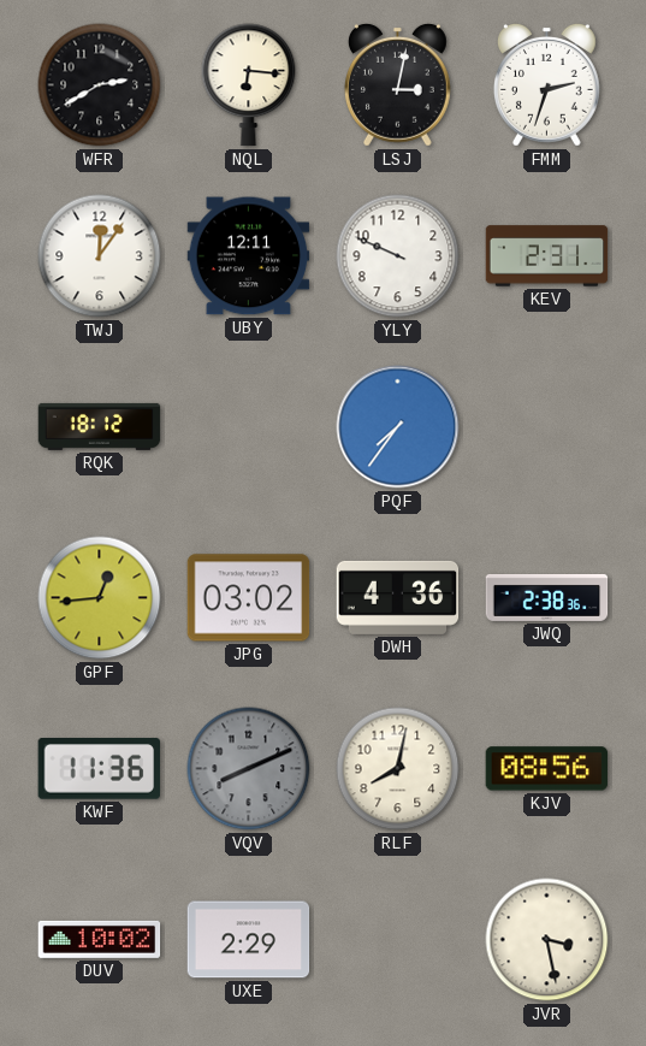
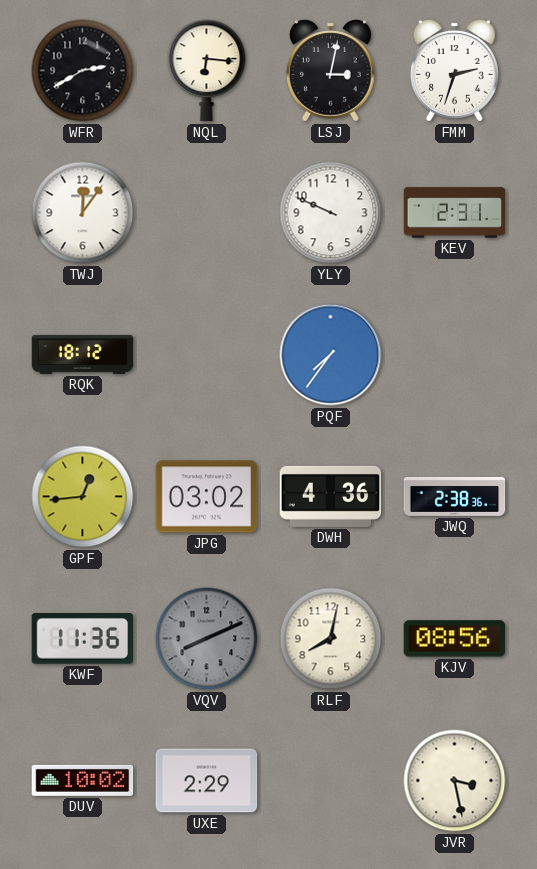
UBY: 12:11 -> none
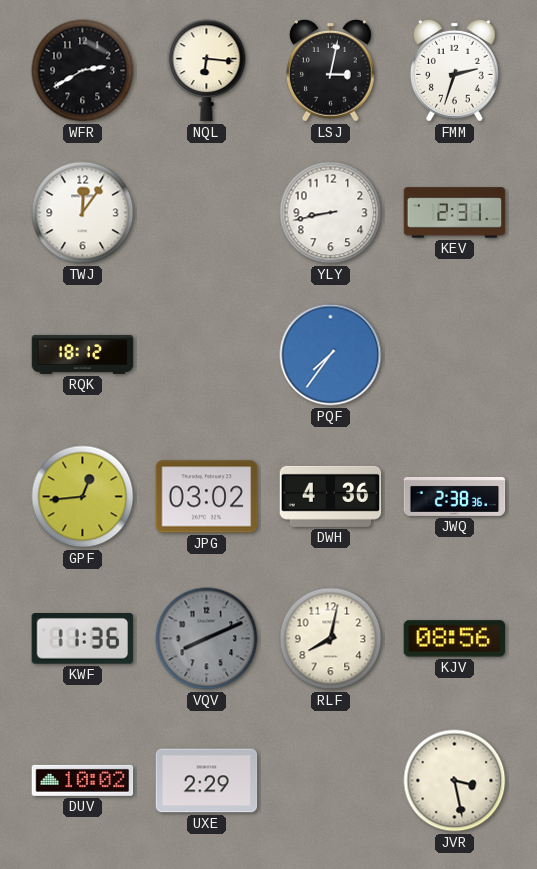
YLY: 9:49 -> 8:43
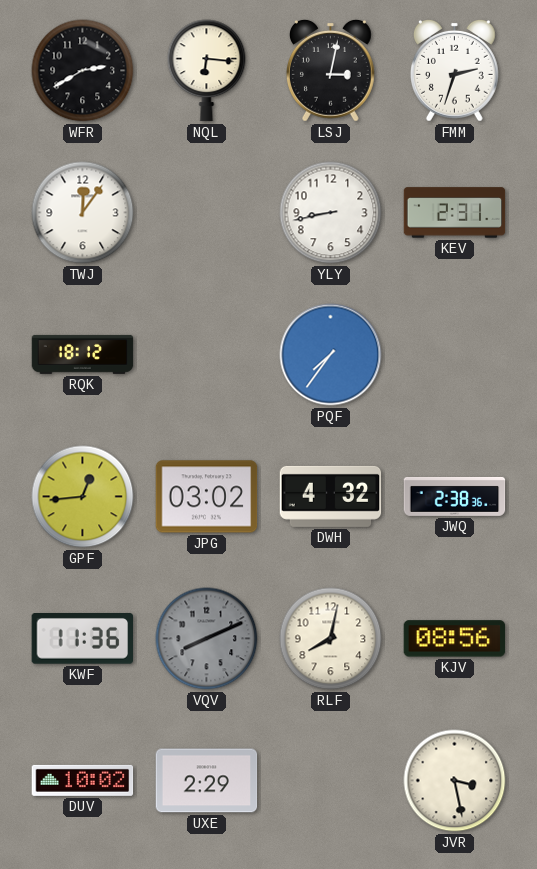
DWH: 4:36 -> 4:32
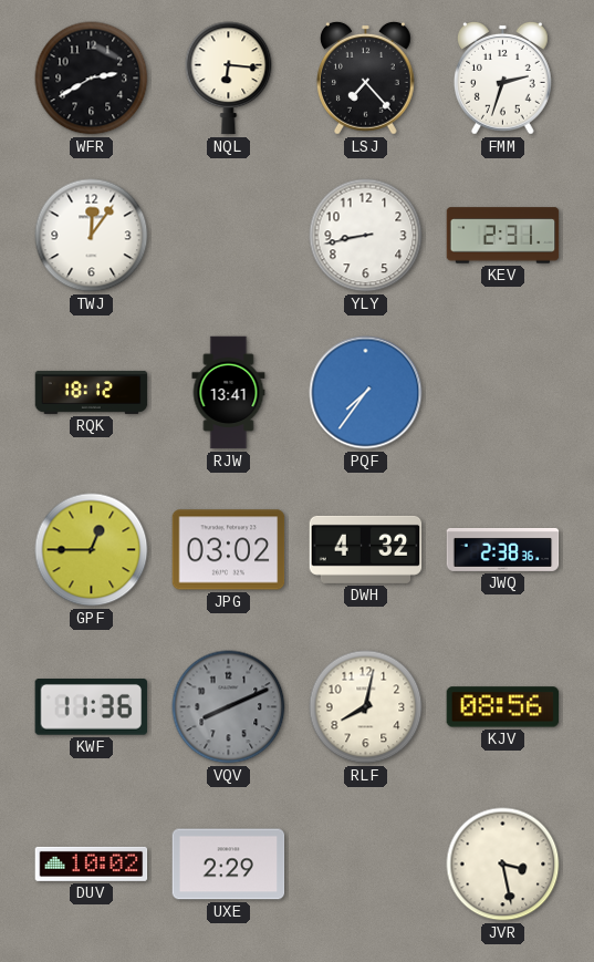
LSJ: 3:02 -> 7:23
RJW: none -> 13:41
GPF: 12:44 -> 12:45
